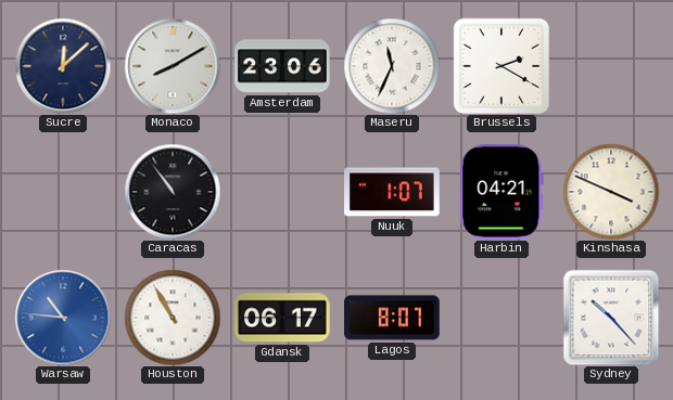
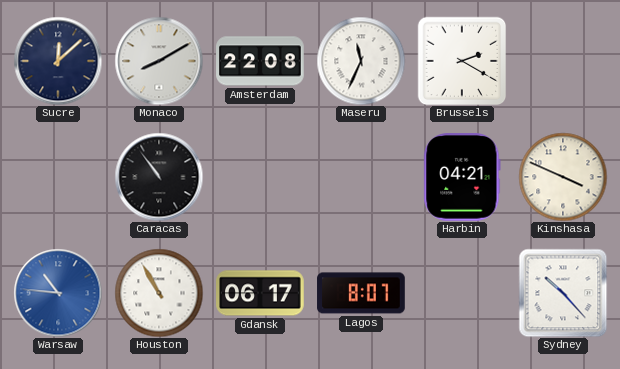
Amsterdam: 23:06 -> 22:08
Nuuk: 1:07 -> none
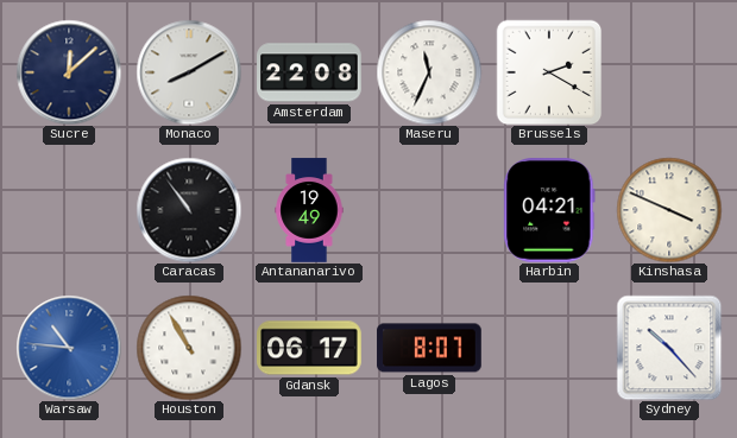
Antananarivo: none -> 19:49
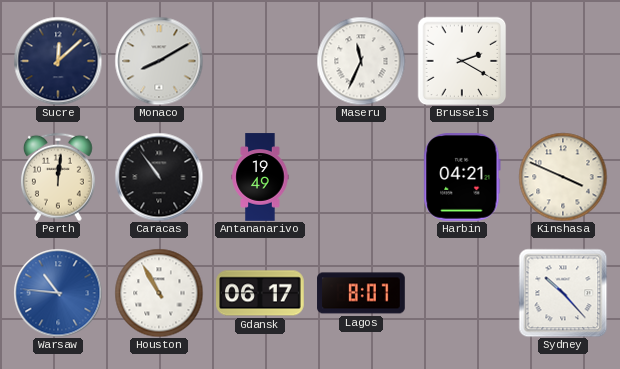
Amsterdam: 22:08 -> none
Perth: none -> 12:01
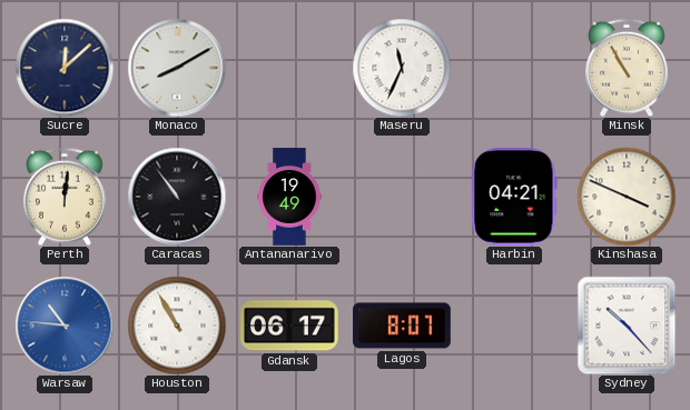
Brussels: 2:20 -> none
Minsk: none -> 10:55
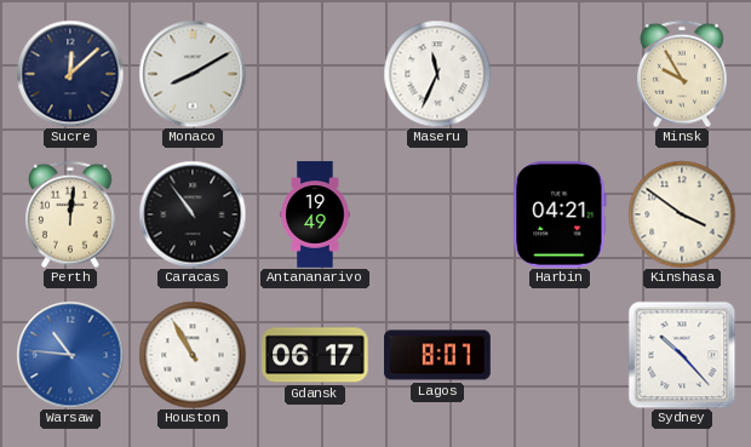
Minsk: 10:55 -> 9:55
Kinshasa: 3:49 -> 3:51
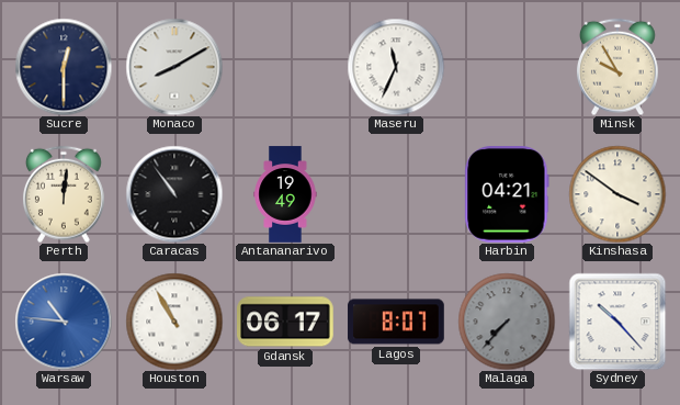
Sucre: 12:08 -> 12:30
Malaga: none -> 7:37
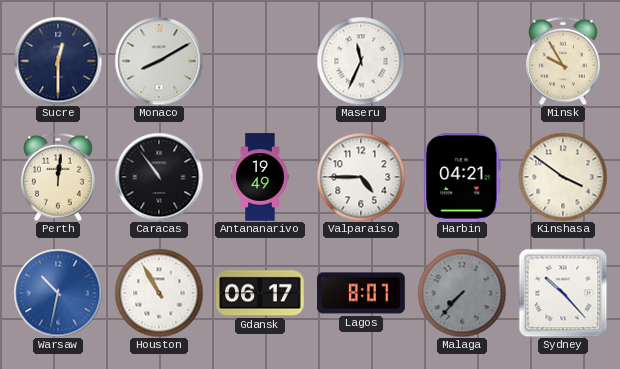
Valparaiso: none -> 4:45
Warsaw: 10:46 -> 10:32
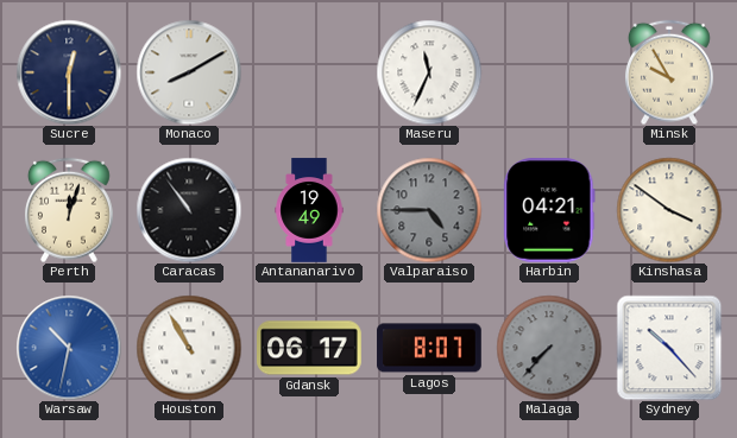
Perth: 12:01 -> 12:03
Valparaiso dial: white -> grey
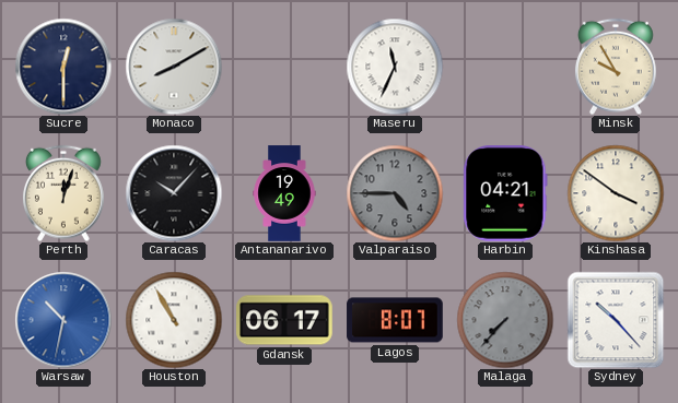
Caracas: 10:54 -> 10:07
